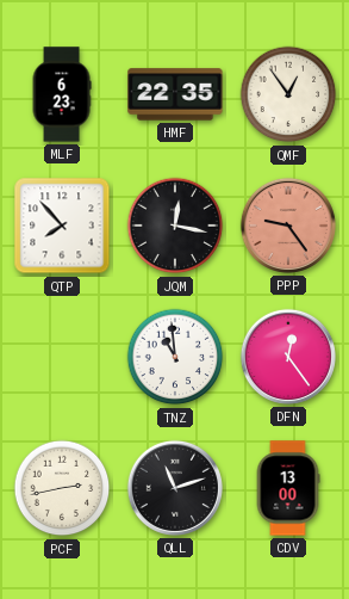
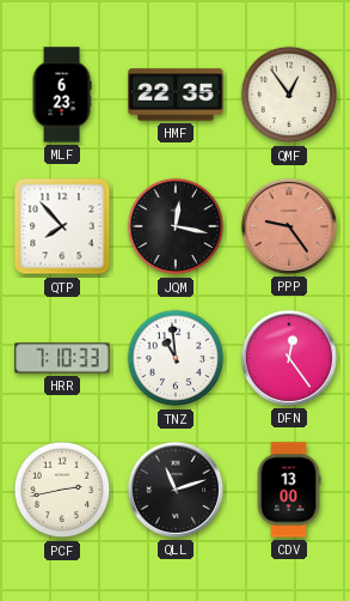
HRR: none -> 7:10
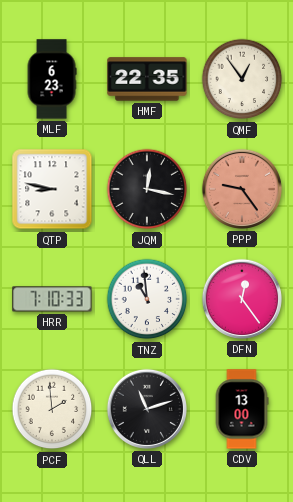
QTP: 7:53 -> 8:47
PCF: 2:43 -> 1:59
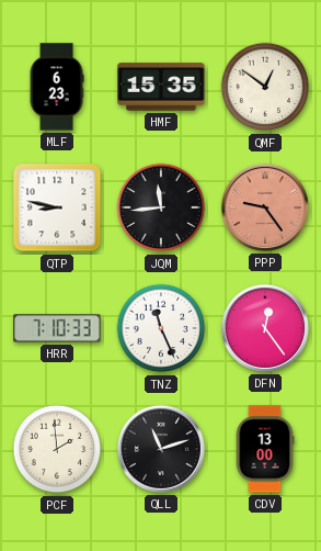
HMF: 22:35 -> 15:35
QMF: 12:54 -> 12:51
JQM: 12:17 -> 11:44
TNZ: 10:59 -> 11:26
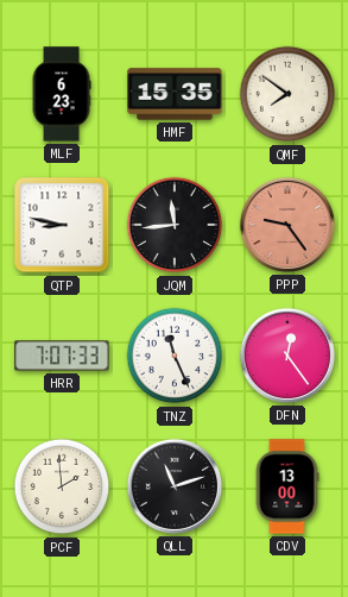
QMF: 12:51 -> 7:51
HRR: 7:10 -> 7:07
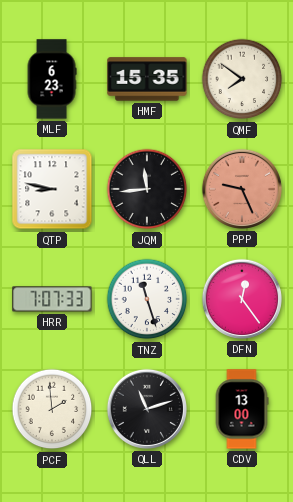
PPP: 9:24 -> 9:26
TNZ: 11:26 -> 11:27
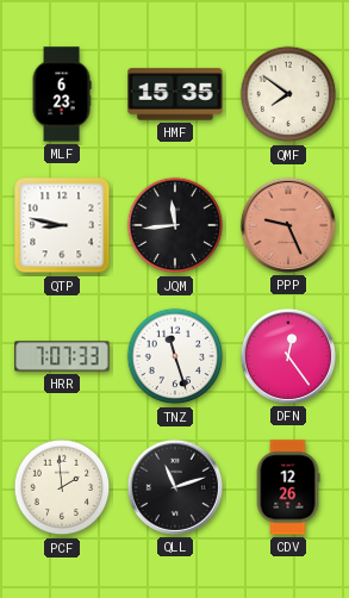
CDV: 13:00 -> 12:26
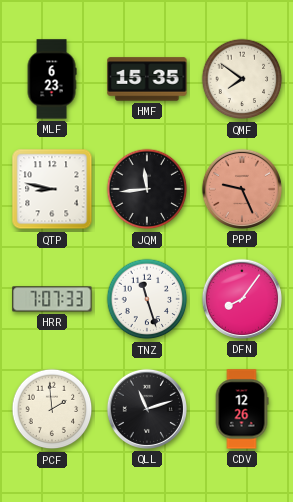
DFN: 12:24 -> 8:06
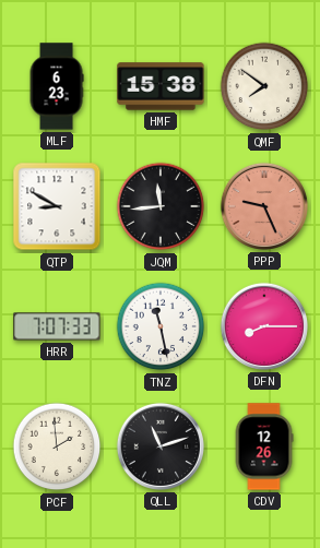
HMF: 15:35 -> 15:38
QTP: 8:47 -> 8:50
TNZ: 11:27 -> 11:28
DFN: 8:06 -> 8:15
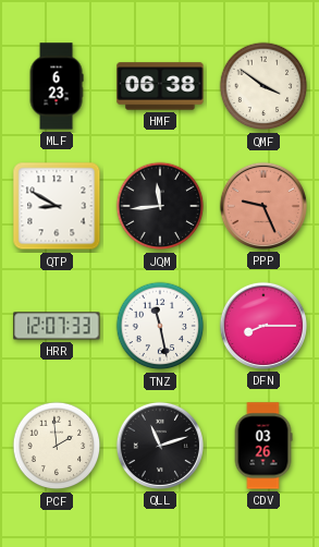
HMF: 15:38 -> 06:38
QMF: 7:51 -> 3:51
HRR: 7:07 -> 12:07
CDV: 12:26 -> 03:26
